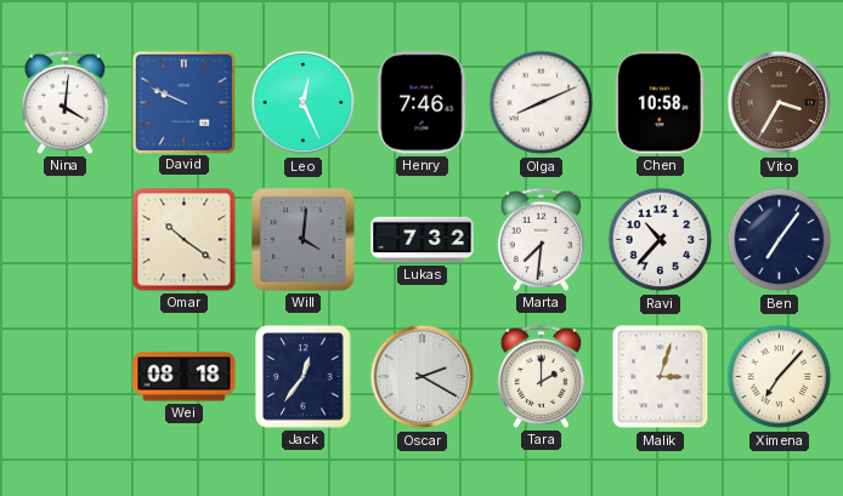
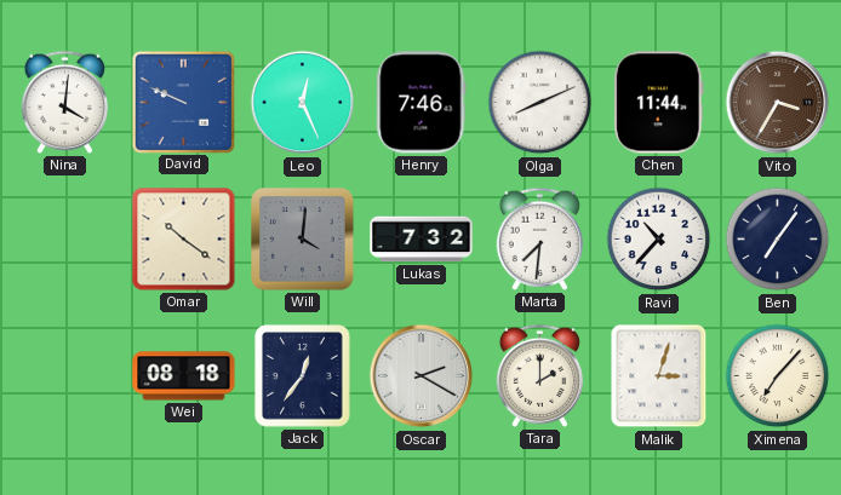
Chen: 10:58 -> 11:44
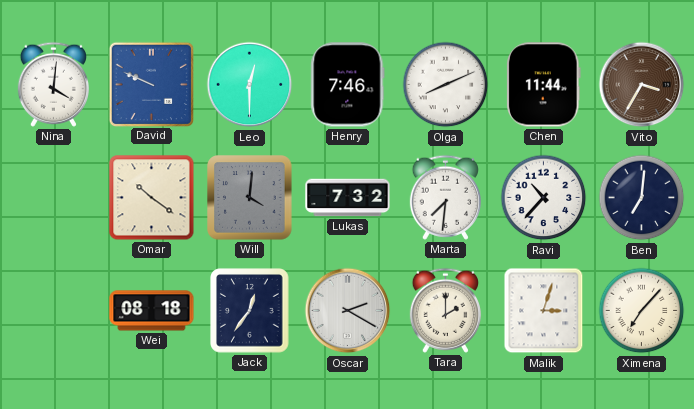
Leo: 12:26 -> 12:30
Ben: 7:06 -> 7:01
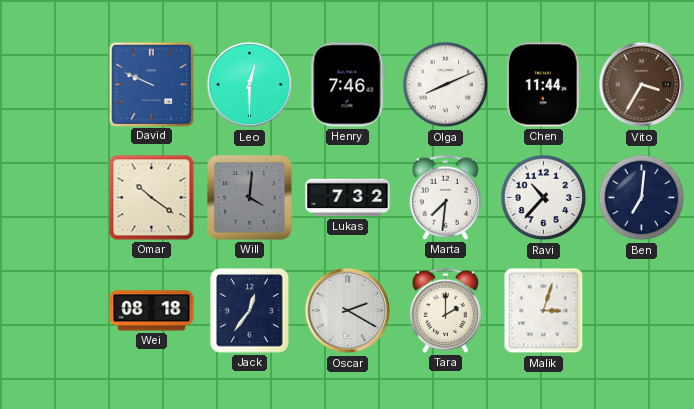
Nina: 4:01 -> none
Ximena: 7:07 -> none
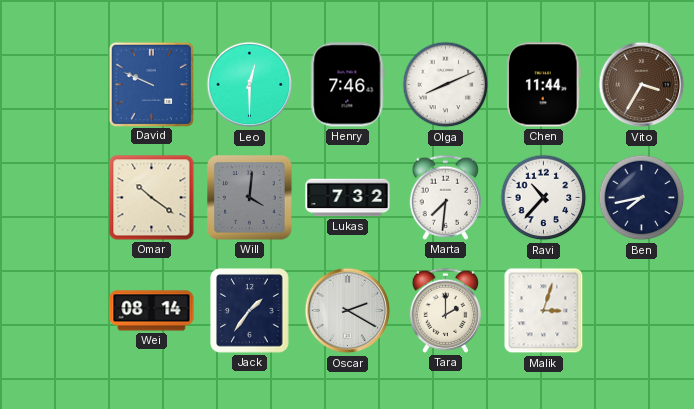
Ben: 7:01 -> 7:43
Wei: 08:18 -> 08:14
Jack: 12:36 -> 1:36
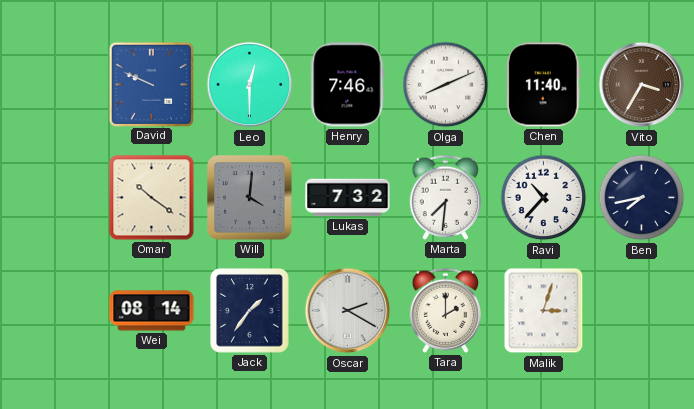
Chen: 11:44 -> 11:40
